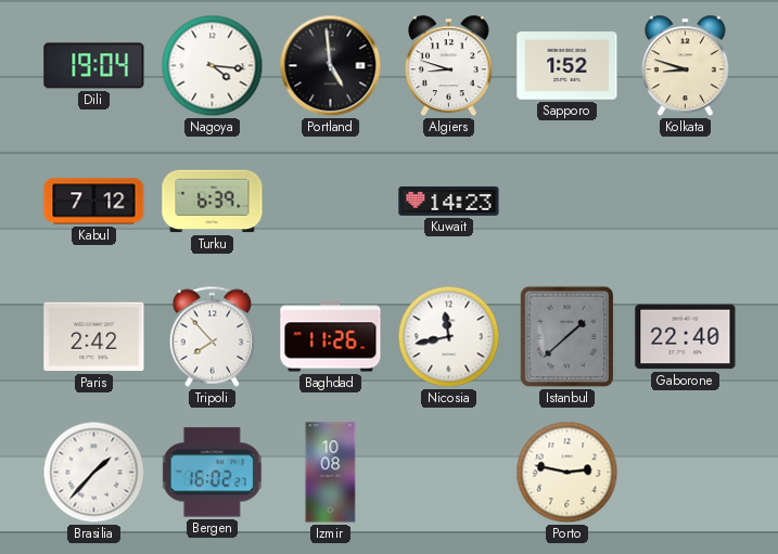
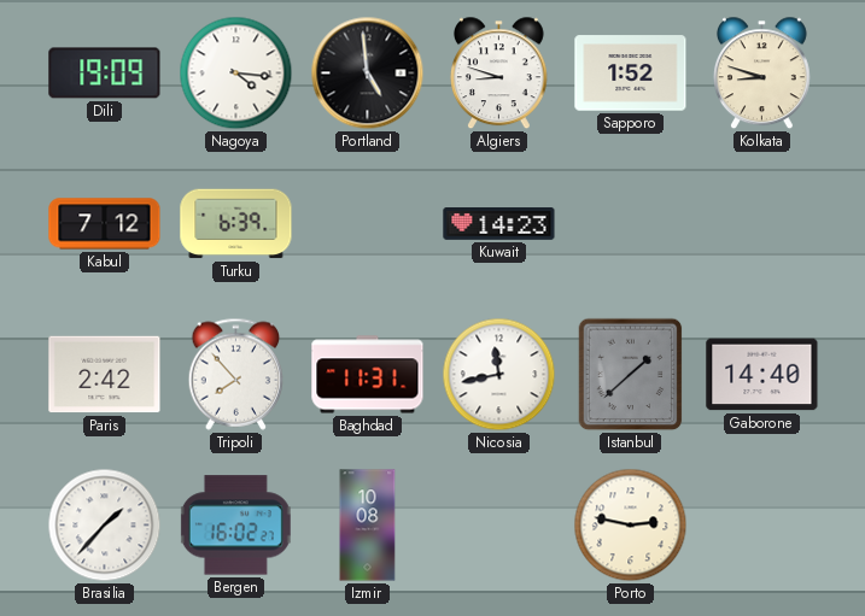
Dili: 19:04 -> 19:09
Baghdad: 11:26 -> 11:31
Gaborone: 22:40 -> 14:40
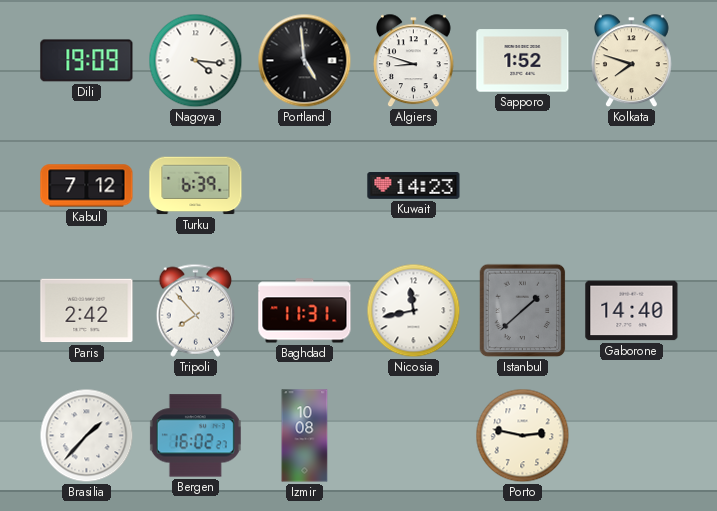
Kolkata: 8:48 -> 7:48
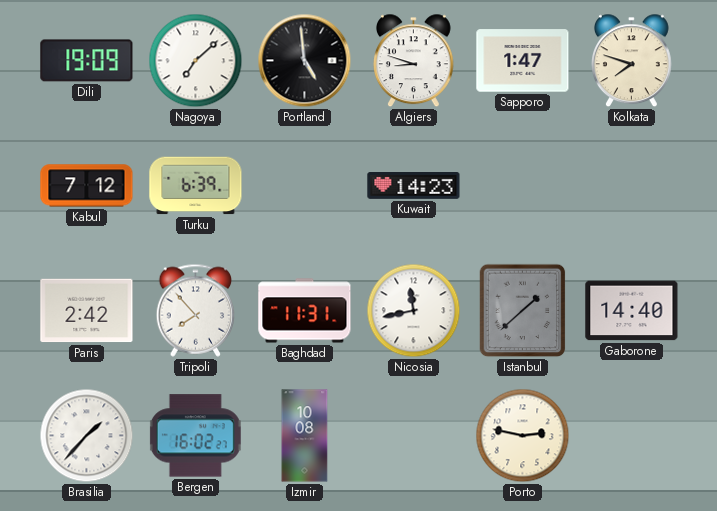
Nagoya: 4:16 -> 7:08
Sapporo: 1:52 -> 1:47
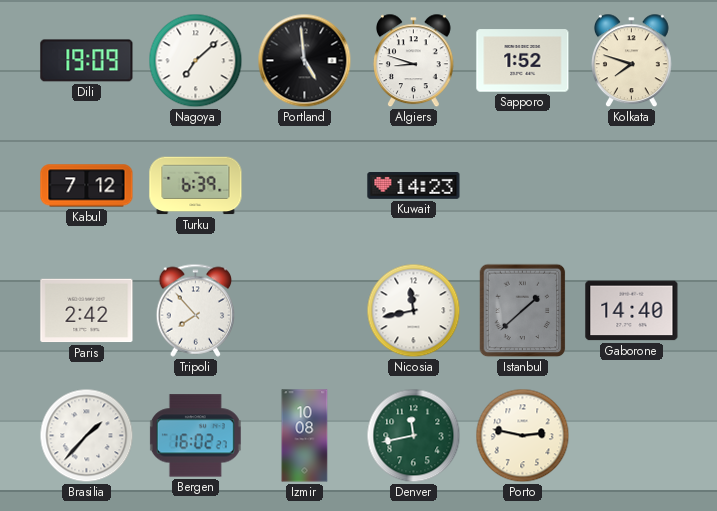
Sapporo: 1:47 -> 1:52
Baghdad: 11:31 -> none
Denver: none -> 11:43
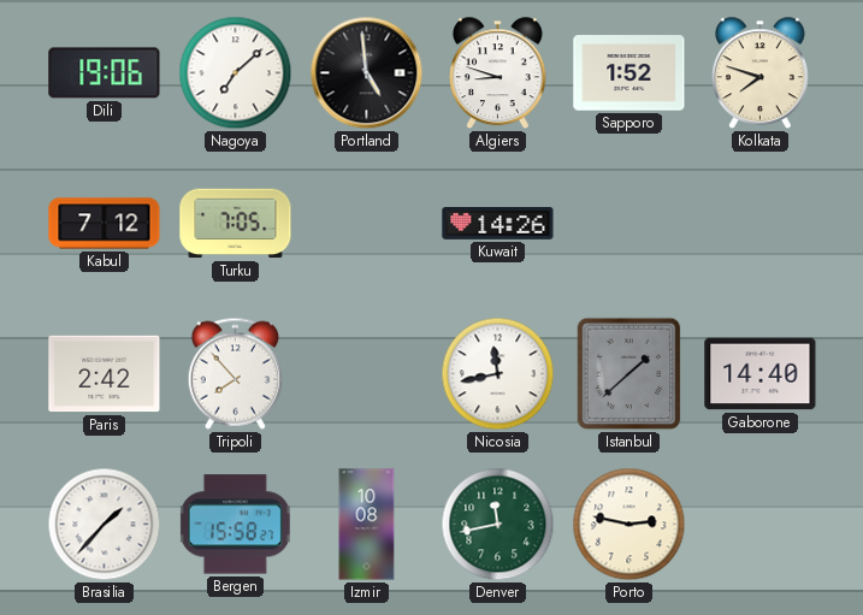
Dili: 19:09 -> 19:06
Turku: 6:39 -> 7:05
Kuwait: 14:23 -> 14:26
Bergen: 16:02 -> 15:58
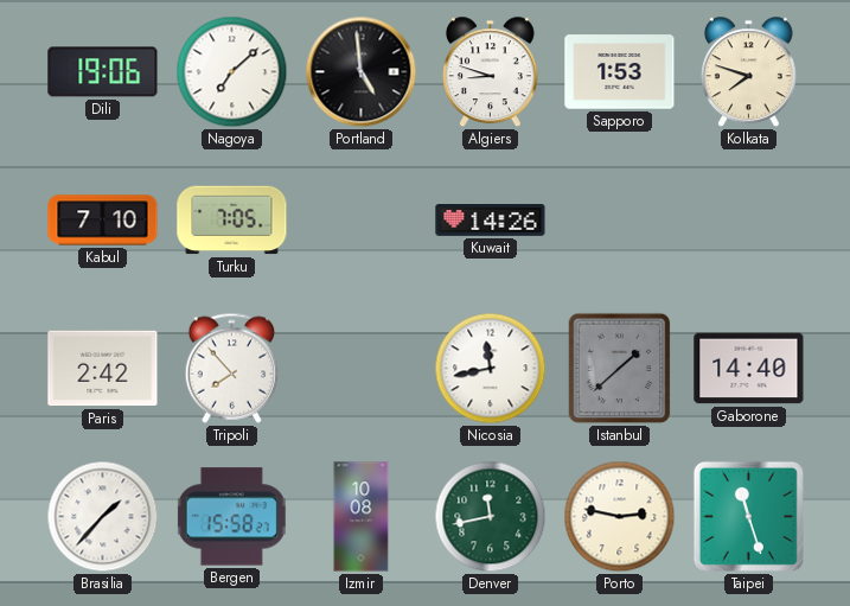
Sapporo: 1:52 -> 1:53
Kabul: 7:12 -> 7:10
Taipei: none -> 11:27
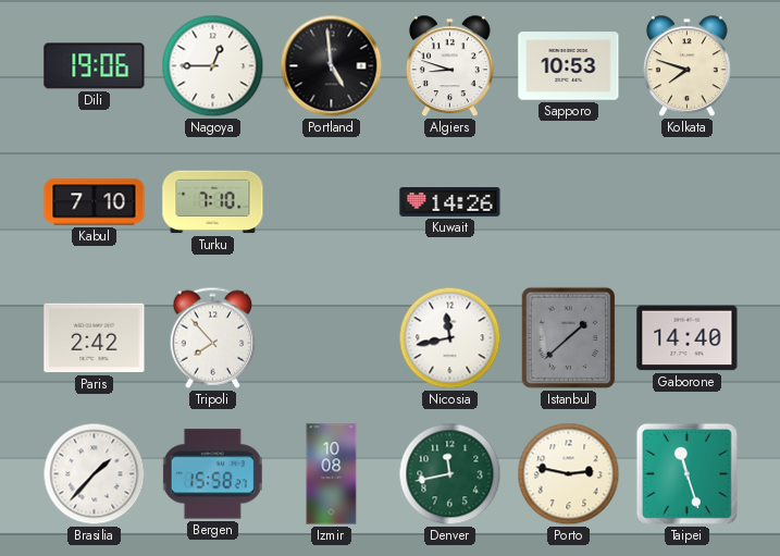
Nagoya: 7:08 -> 12:45
Sapporo: 1:53 -> 10:53
Turku: 7:05 -> 7:10
